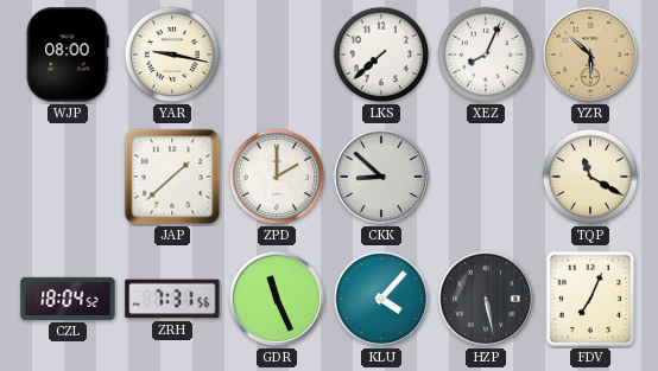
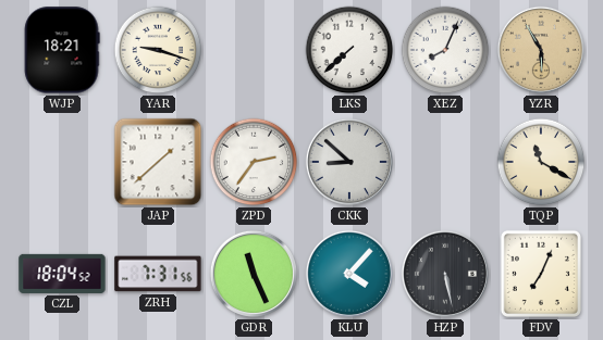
WJP: 08:00 -> 18:21
YAR: 9:17 -> 9:18
YZR: 5:52 -> 5:55
ZPD: 2:00 -> 2:36
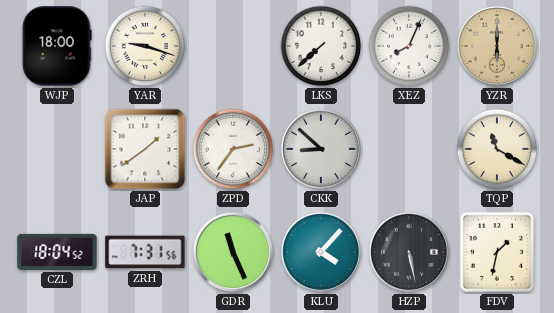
WJP: 18:21 -> 18:00
YZR: 5:55 -> 6:00
JAP: 1:38 -> 1:39
FDV: 7:04 -> 1:32
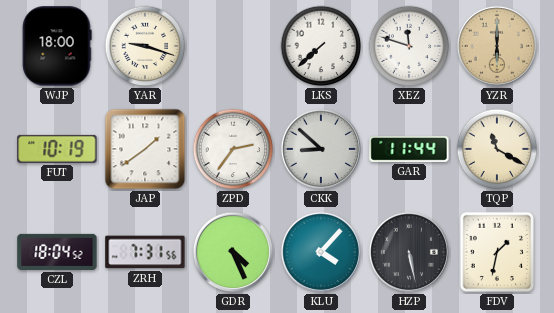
XEZ: 8:04 -> 11:48
FUT: none -> 10:19
GAR: none -> 11:44
GDR: 11:26 -> 4:26
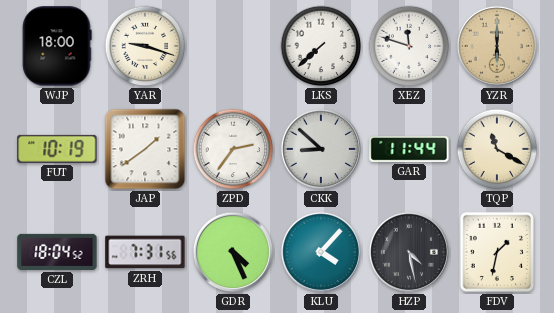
HZP: 5:28 -> 4:28
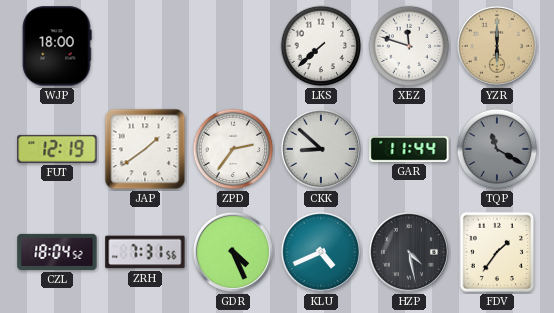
YAR: 9:18 -> none
FUT: 10:19 -> 12:19
TQP dial: cream -> grey
KLU: 4:07 -> 4:41
FDV: 1:32 -> 1:36
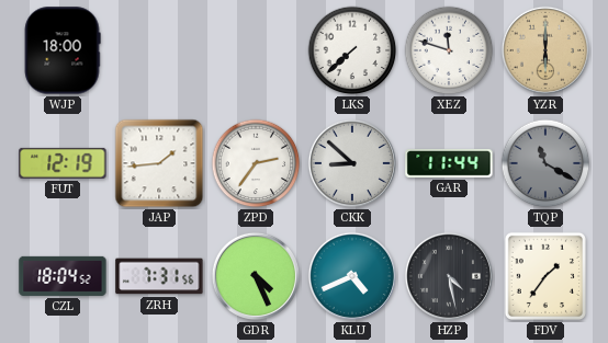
JAP: 1:39 -> 1:44
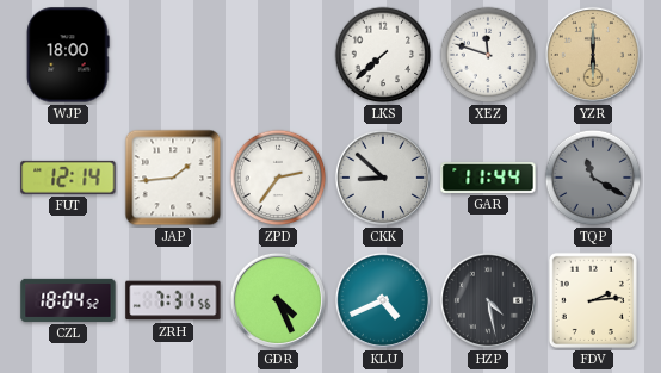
FUT: 12:19 -> 12:14
FDV: 1:36 -> 2:14
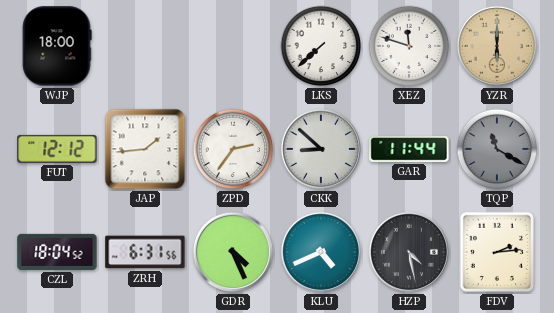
FUT: 12:14 -> 12:12
ZRH: 7:31 -> 6:31
